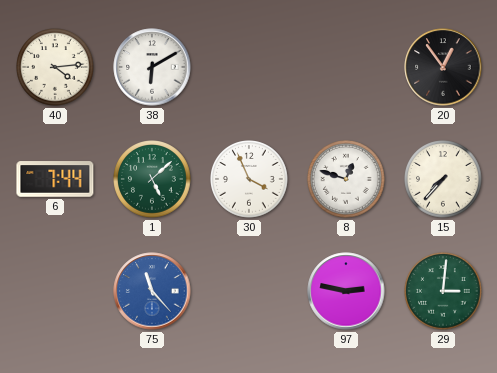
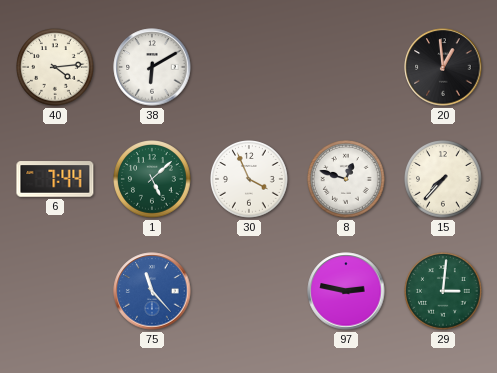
20: 12:54 -> 12:59
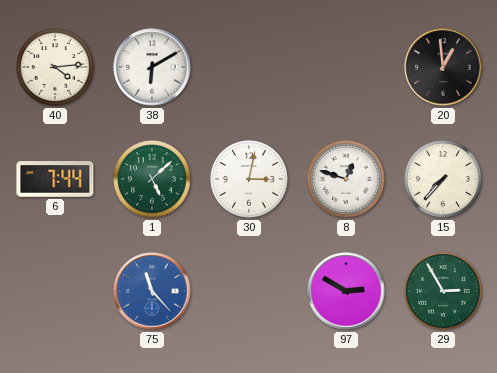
30: 3:56 -> 3:02
97: 2:47 -> 2:50
29: 3:01 -> 2:55
